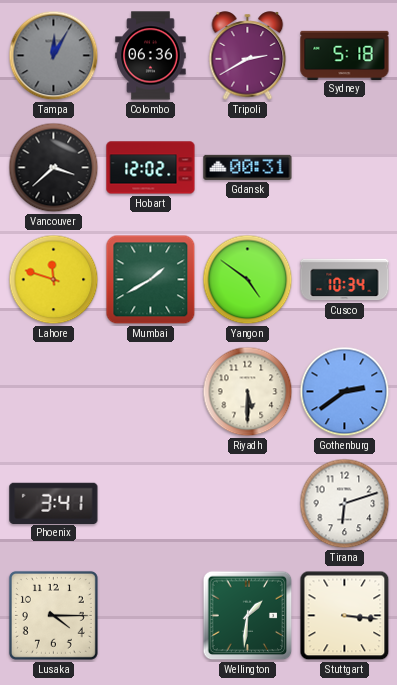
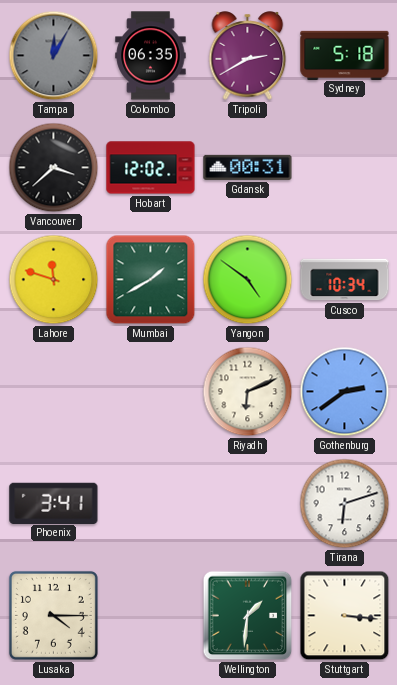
Colombo: 06:36 -> 06:35
Riyadh: 5:30 -> 6:11
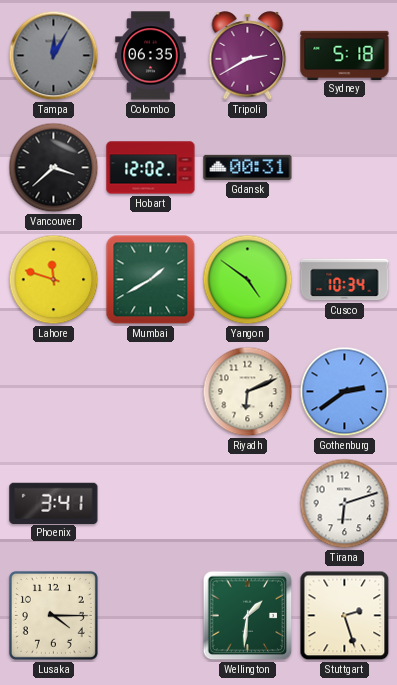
Stuttgart: 3:16 -> 2:27
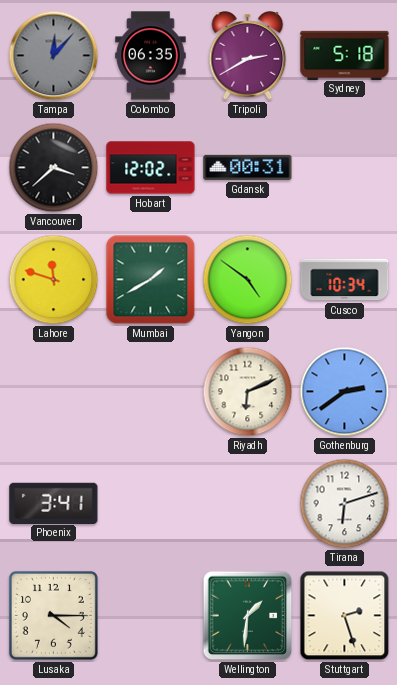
Tampa: 12:05 -> 12:07
